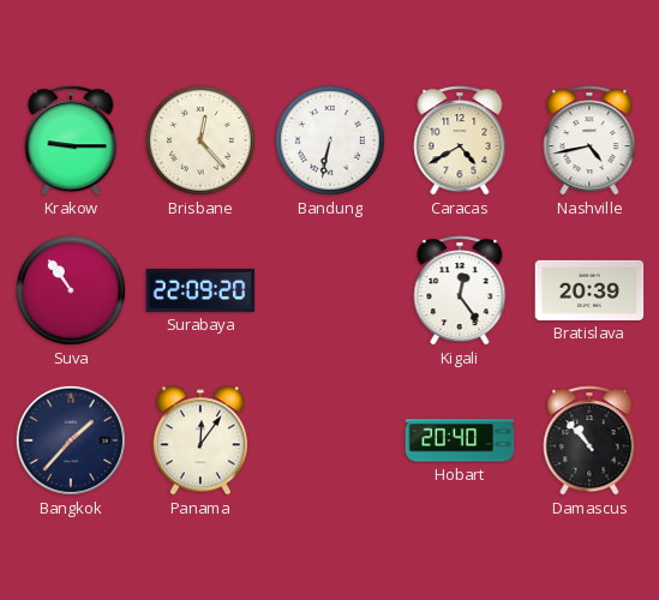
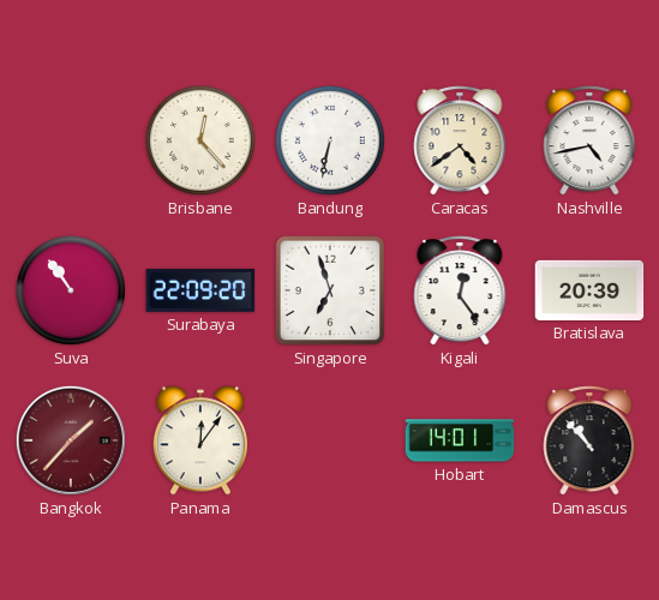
Krakow: 9:15 -> none
Caracas: 4:40 -> 4:39
Singapore: none -> 6:57
Bangkok dial: navy -> burgundy
Hobart: 20:40 -> 14:01
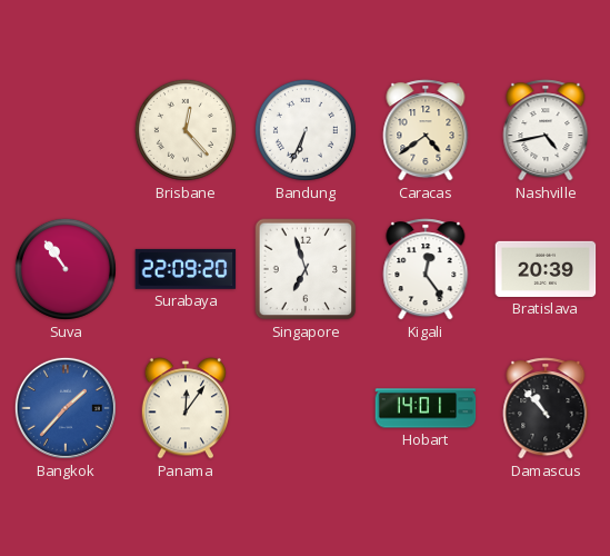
Bandung: 6:32 -> 6:34
Bangkok dial: burgundy -> blue
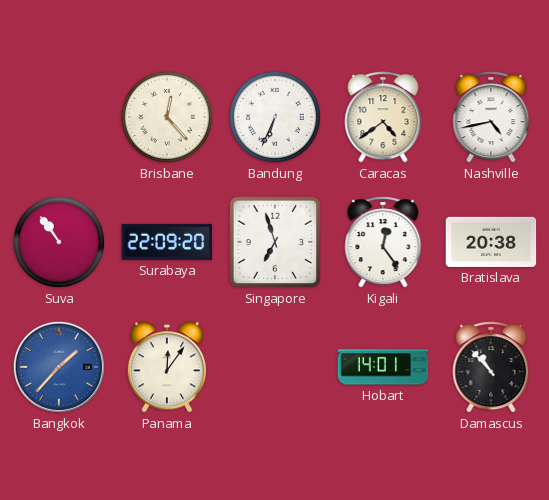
Bratislava: 20:39 -> 20:38
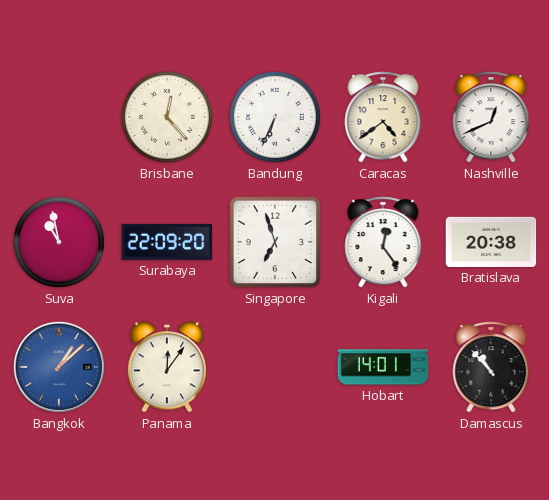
Nashville: 4:43 -> 12:41
Suva: 10:54 -> 10:58
Bangkok: 1:37 -> 1:08
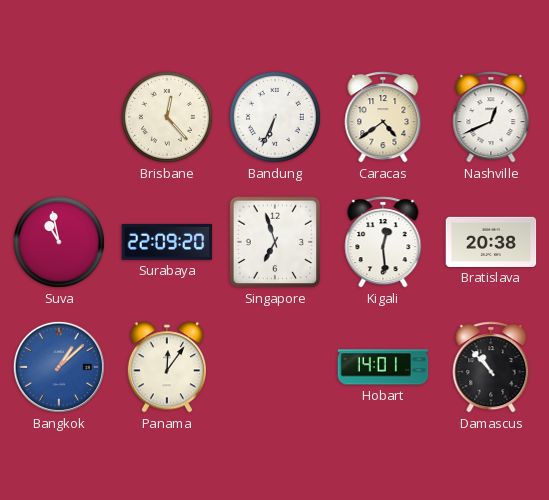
Kigali: 12:24 -> 12:29
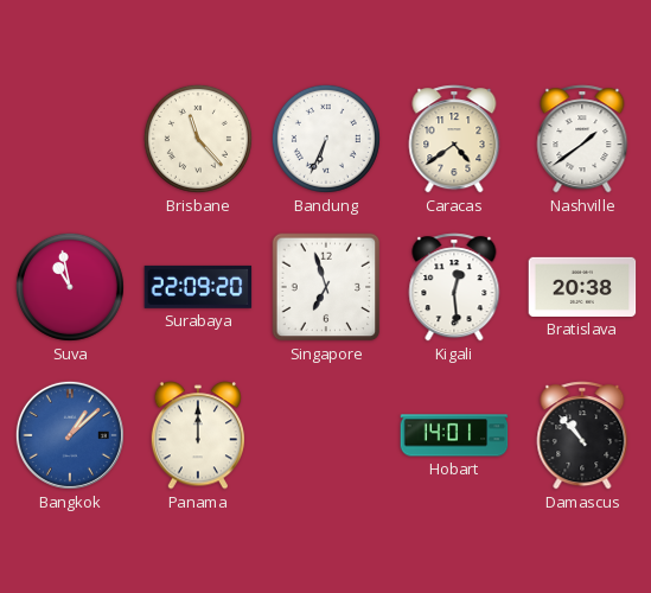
Brisbane: 12:23 -> 11:23
Nashville: 12:41 -> 1:39
Panama: 12:06 -> 12:00
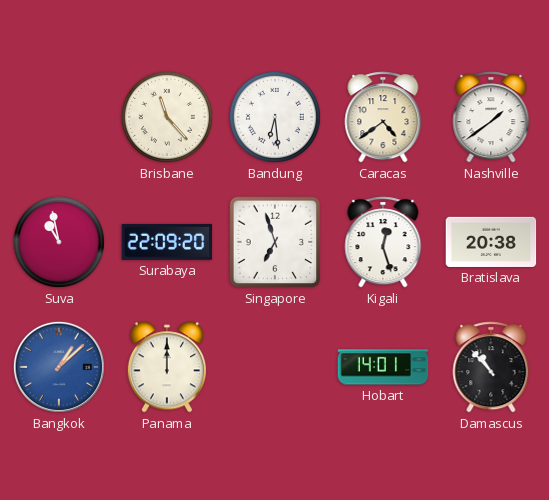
Bandung: 6:34 -> 6:29
Kigali: 12:29 -> 12:27
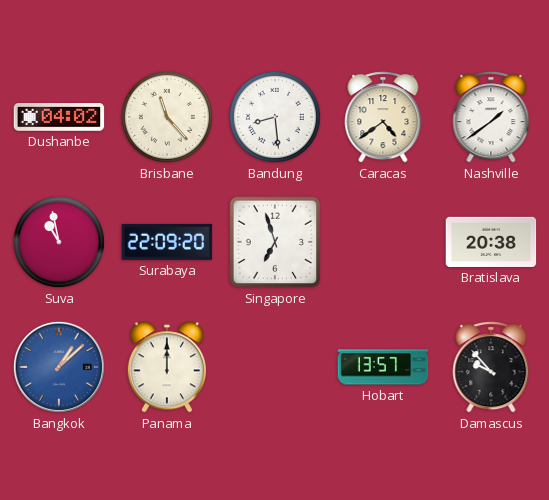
Dushanbe: none -> 04:02
Bandung: 6:29 -> 8:29
Kigali: 12:27 -> none
Hobart: 14:01 -> 13:57
Damascus: 10:53 -> 9:53
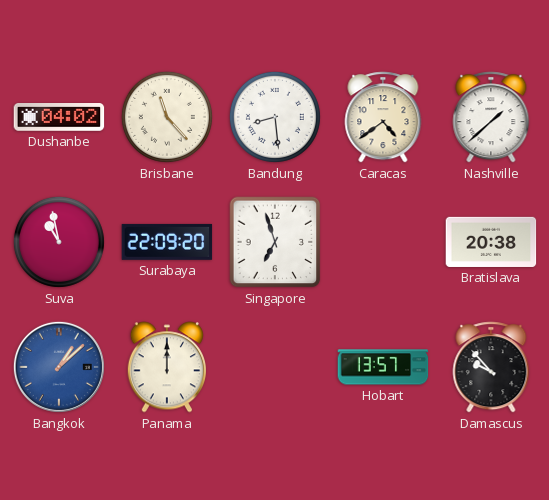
Nashville: 1:39 -> 1:38
